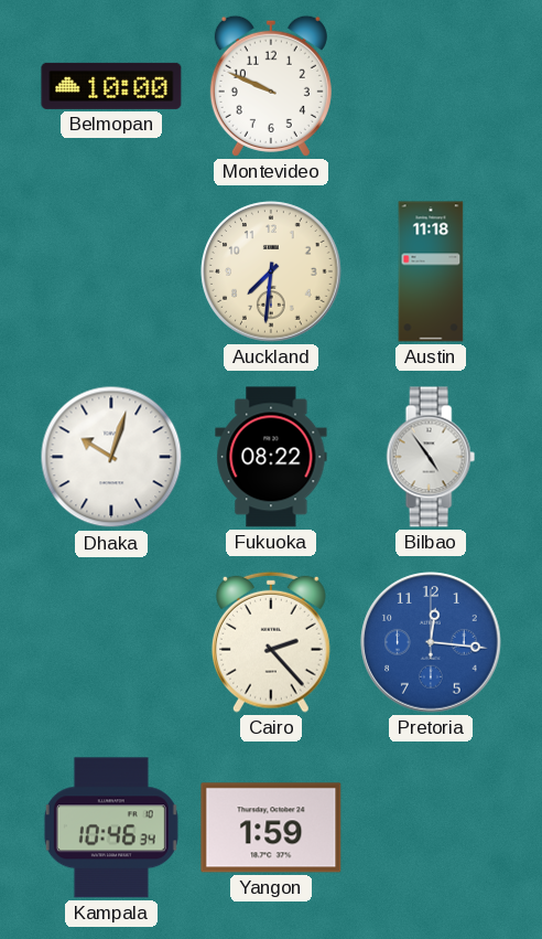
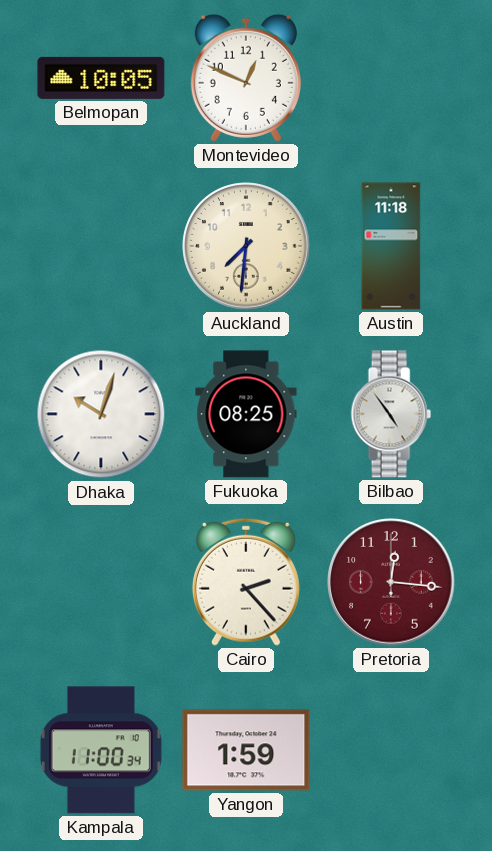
Belmopan: 10:00 -> 10:05
Montevideo: 9:49 -> 12:49
Fukuoka: 08:22 -> 08:25
Pretoria dial: blue -> burgundy
Kampala: 10:46 -> 11:00
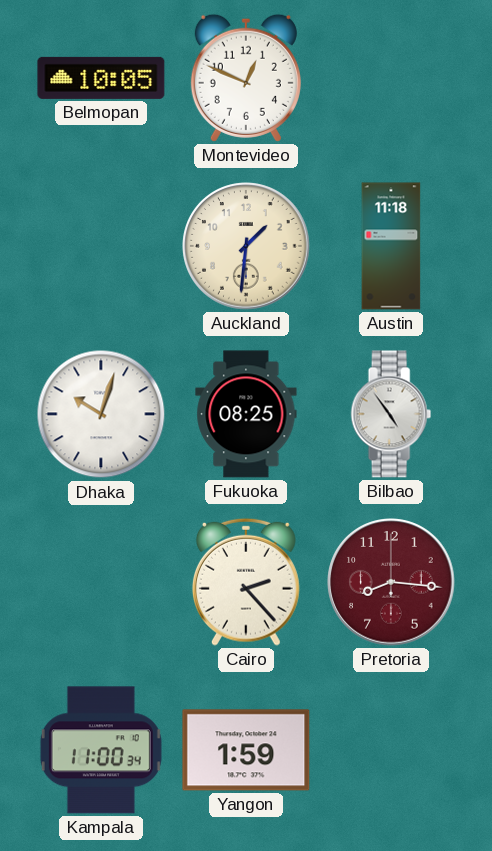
Auckland: 7:31 -> 1:31
Pretoria: 12:16 -> 8:16
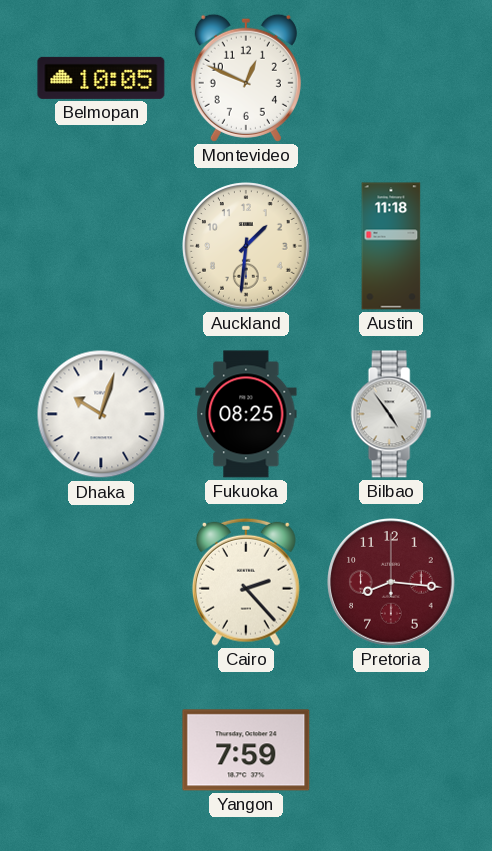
Kampala: 11:00 -> none
Yangon: 1:59 -> 7:59
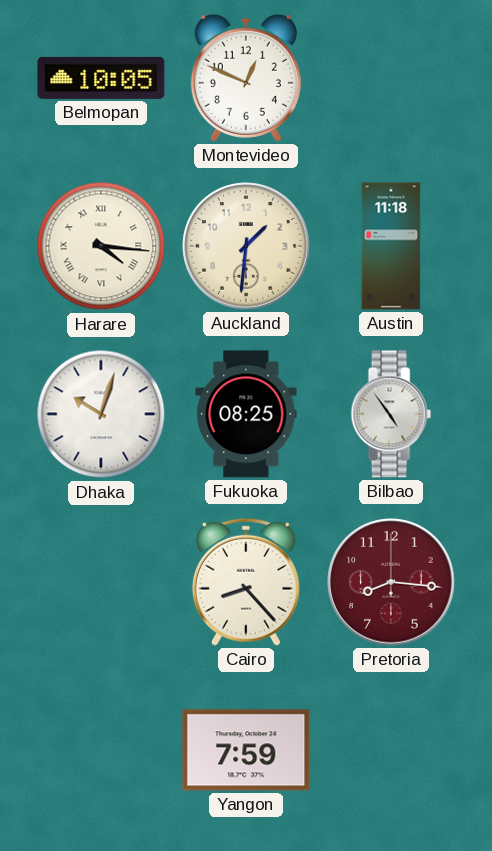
Harare: none -> 4:16
Cairo: 2:23 -> 8:23
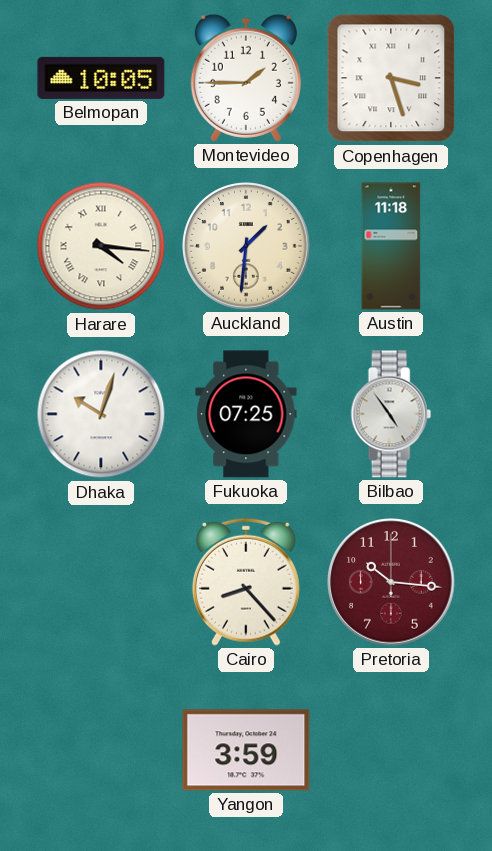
Montevideo: 12:49 -> 1:45
Copenhagen: none -> 3:27
Fukuoka: 08:25 -> 07:25
Pretoria: 8:16 -> 10:16
Yangon: 7:59 -> 3:59
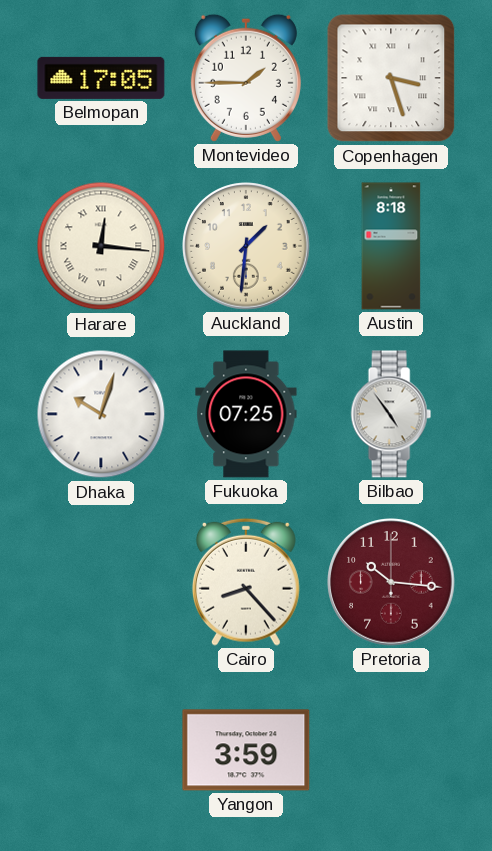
Belmopan: 10:05 -> 17:05
Harare: 4:16 -> 12:16
Austin: 11:18 -> 8:18
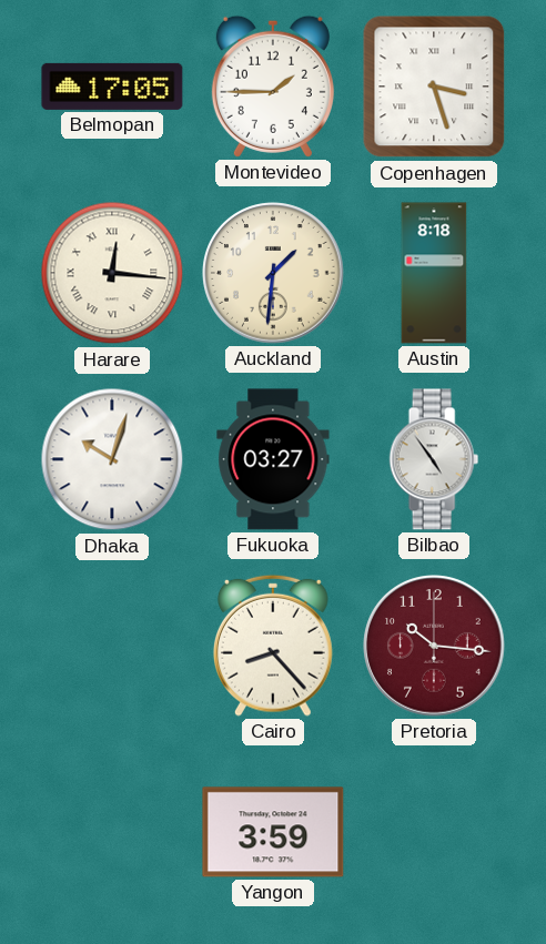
Fukuoka: 07:25 -> 03:27
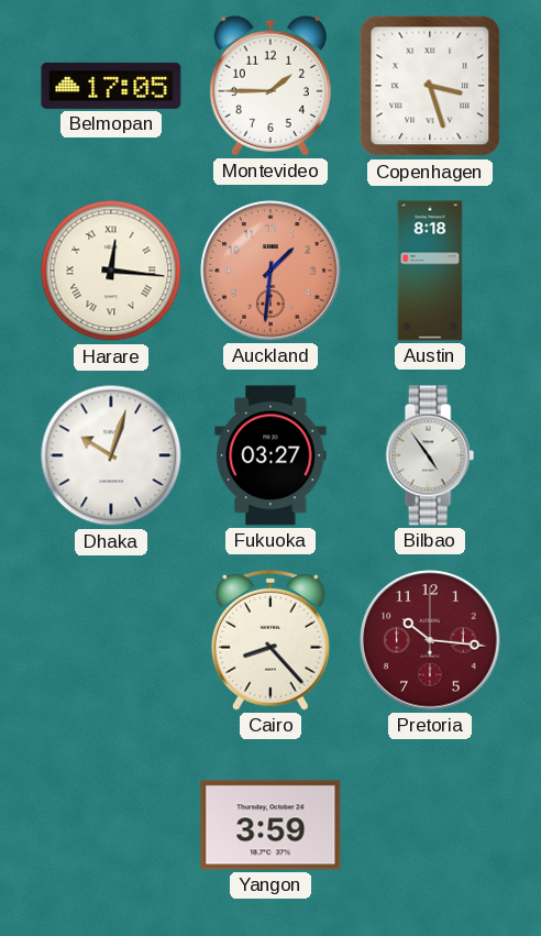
Auckland dial: cream -> salmon
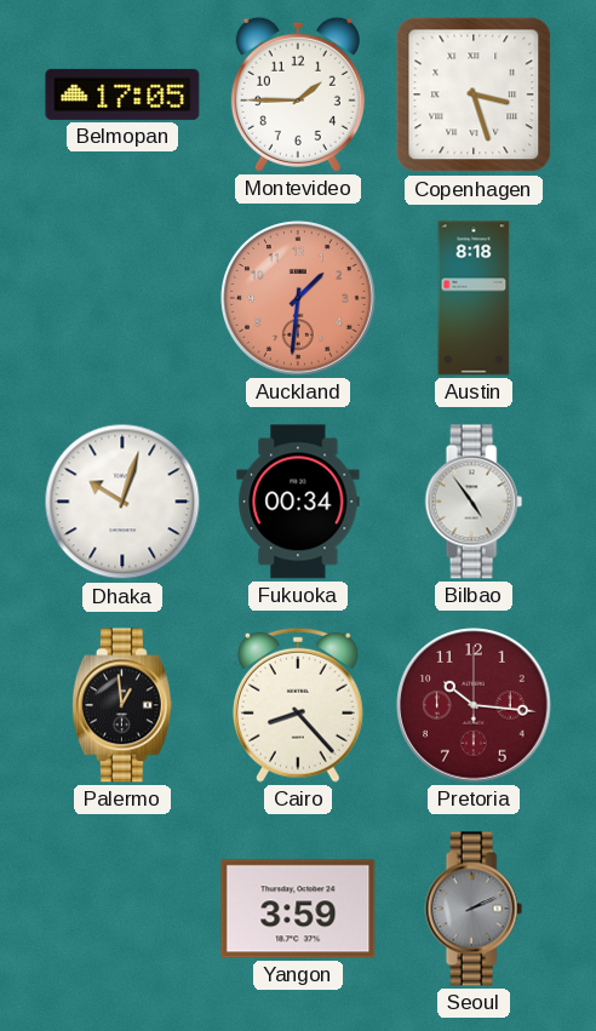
Harare: 12:16 -> none
Fukuoka: 03:27 -> 00:34
Palermo: none -> 12:59
Seoul: none -> 2:11
